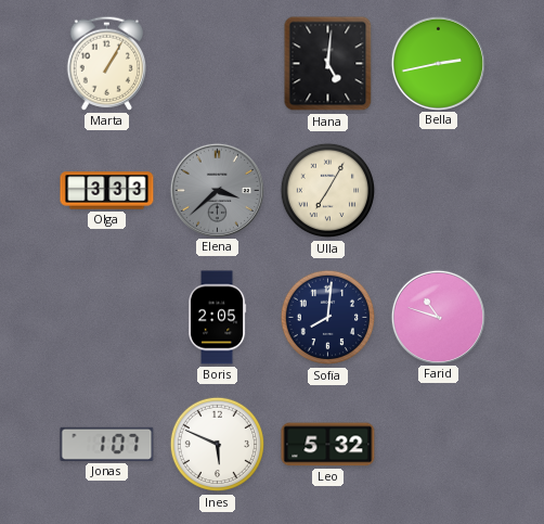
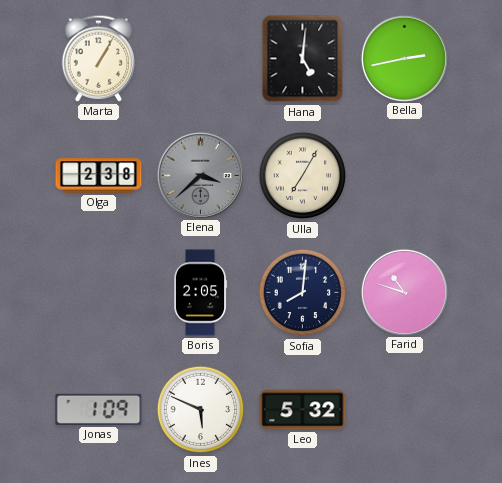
Olga: 3:33 -> 2:38
Jonas: 1:07 -> 1:09
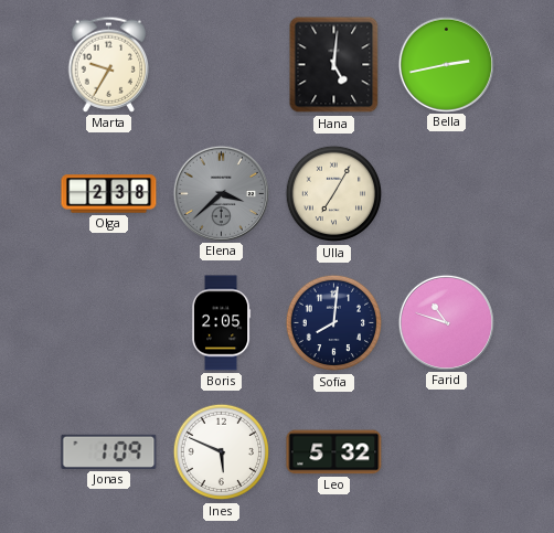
Marta: 1:05 -> 9:35
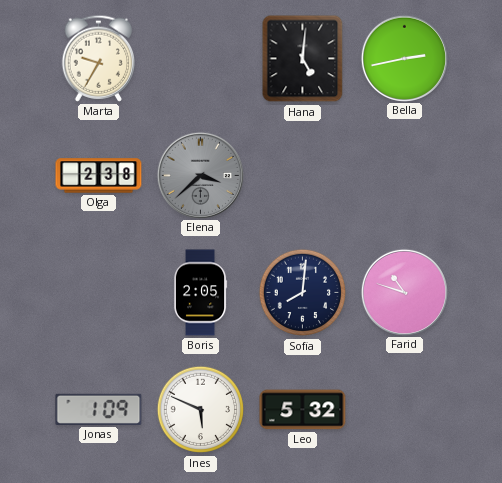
Ulla: 7:05 -> none
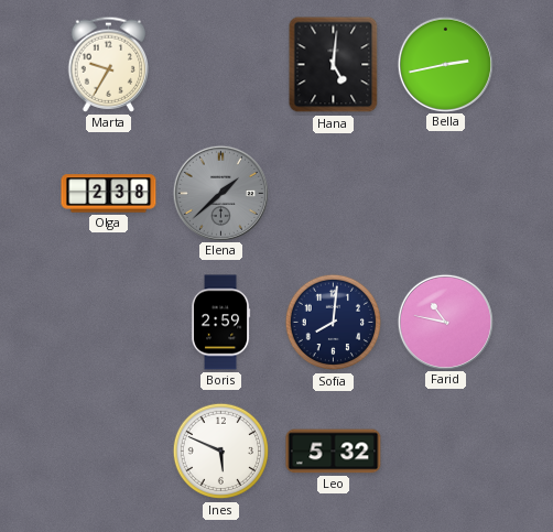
Elena: 3:38 -> 1:38
Boris: 2:05 -> 2:59
Farid: 10:48 -> 10:47
Jonas: 1:09 -> none
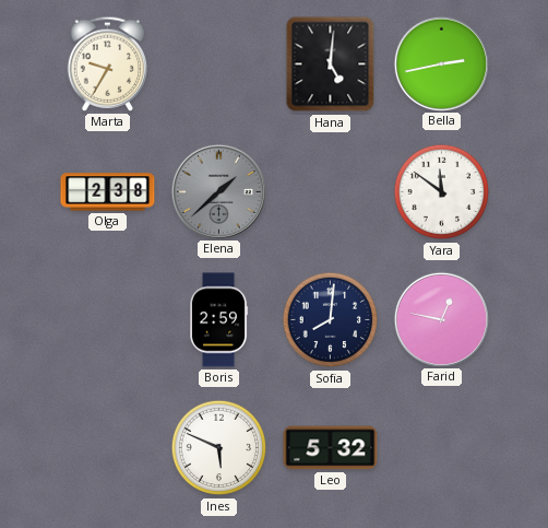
Yara: none -> 11:51
Farid: 10:47 -> 12:47
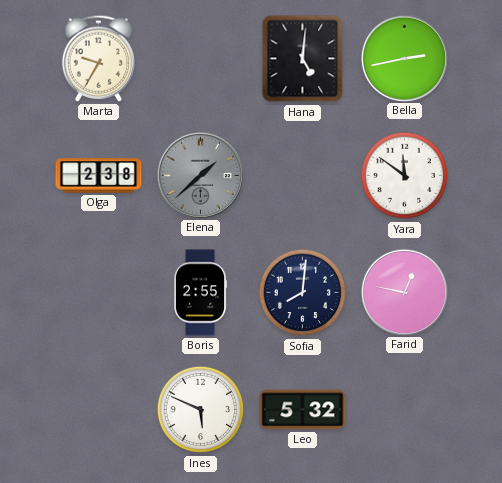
Boris: 2:59 -> 2:55
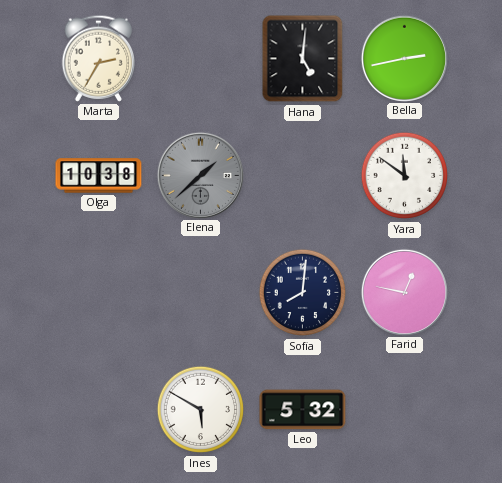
Marta: 9:35 -> 2:35
Olga: 2:38 -> 10:38
Boris: 2:55 -> none
Ines: 5:49 -> 5:50
